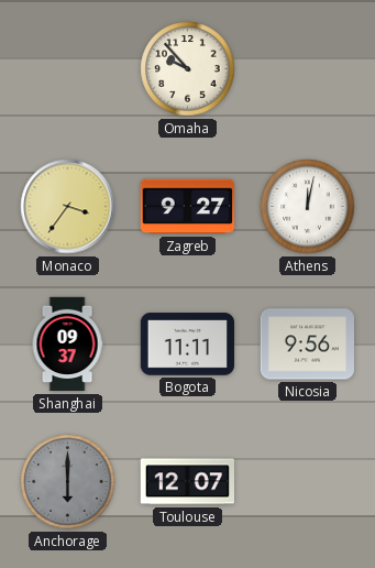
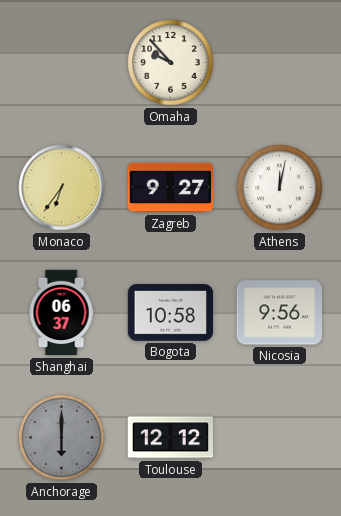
Monaco: 3:36 -> 6:36
Shanghai: 09:37 -> 06:37
Bogota: 11:11 -> 10:58
Toulouse: 12:07 -> 12:12
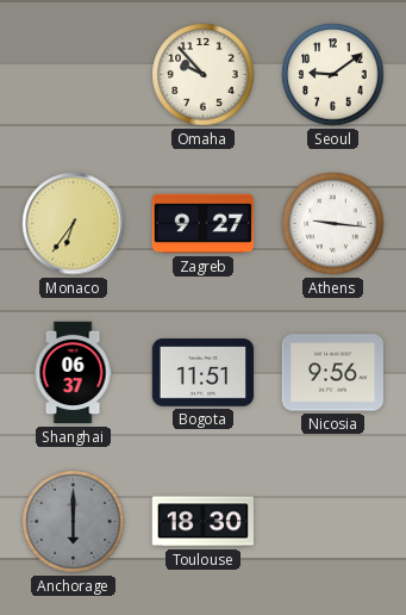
Seoul: none -> 9:09
Athens: 12:02 -> 9:16
Bogota: 10:58 -> 11:51
Toulouse: 12:12 -> 18:30
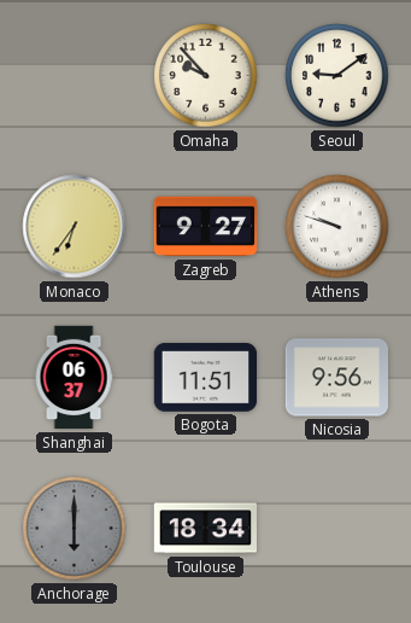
Athens: 9:16 -> 9:48
Toulouse: 18:30 -> 18:34
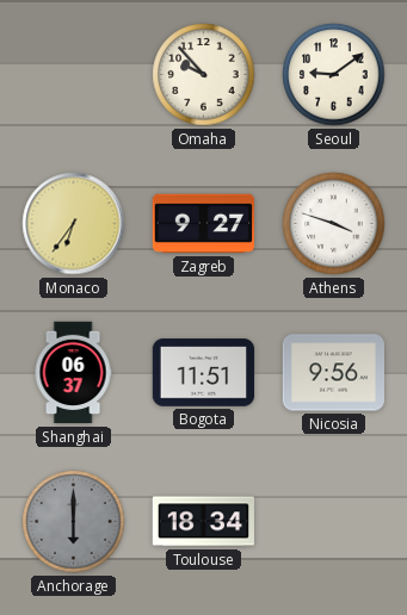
Athens: 9:48 -> 3:48
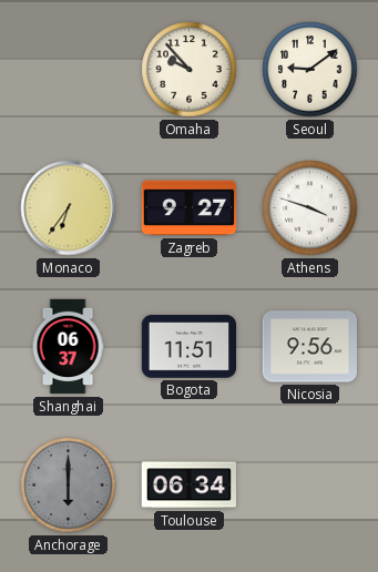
Toulouse: 18:34 -> 06:34
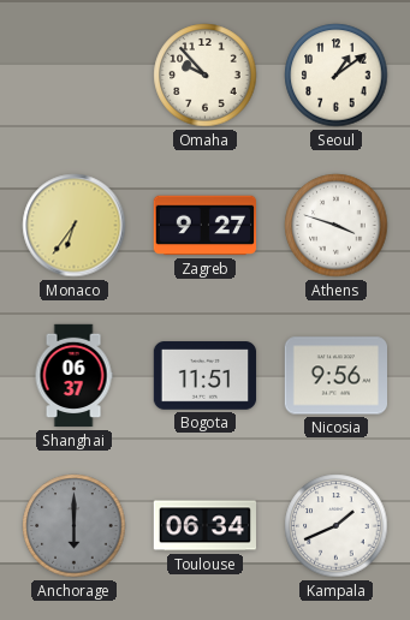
Seoul: 9:09 -> 1:09
Kampala: none -> 1:41
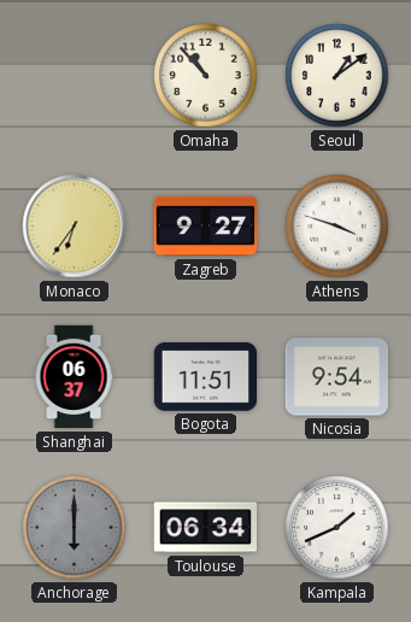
Omaha: 9:53 -> 10:53
Nicosia: 9:56 -> 9:54
